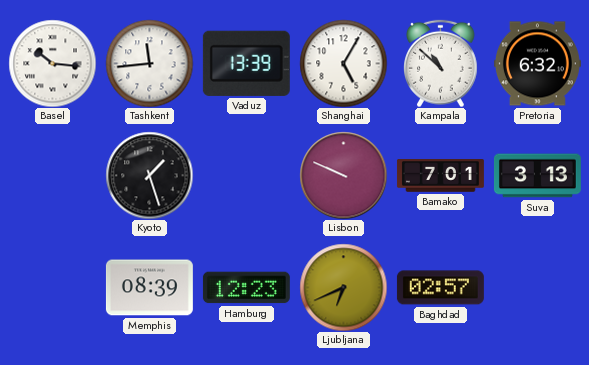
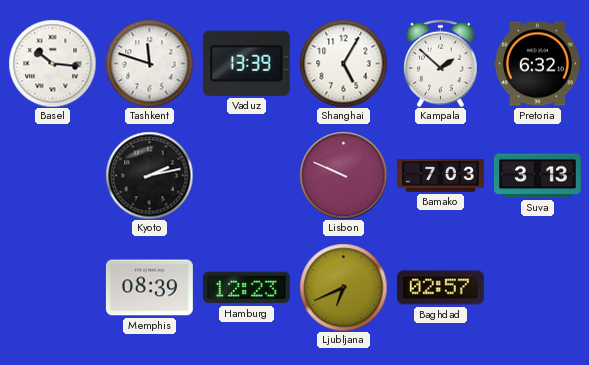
Tashkent: 11:44 -> 11:48
Kampala: 10:52 -> 1:52
Kyoto: 1:27 -> 2:13
Bamako: 7:01 -> 7:03
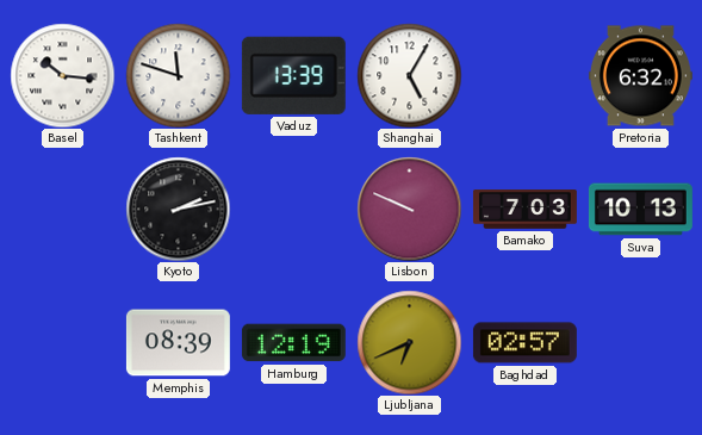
Kampala: 1:52 -> none
Suva: 3:13 -> 10:13
Hamburg: 12:23 -> 12:19
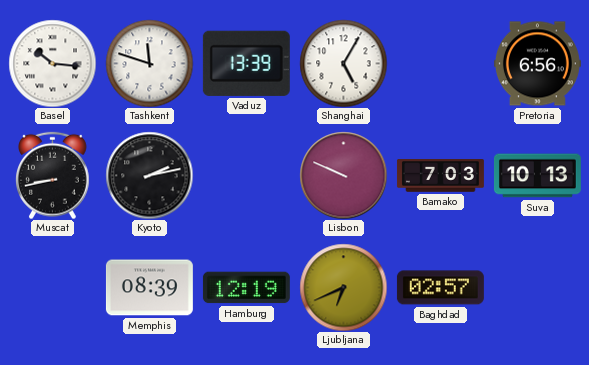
Pretoria: 6:32 -> 6:56
Muscat: none -> 8:43
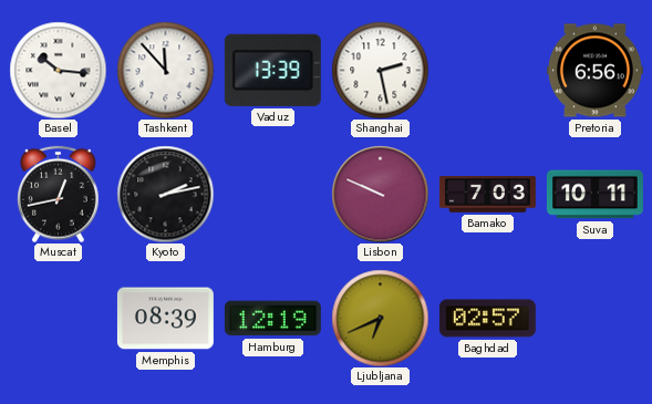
Tashkent: 11:48 -> 11:53
Shanghai: 5:05 -> 2:28
Muscat: 8:43 -> 12:43
Suva: 10:13 -> 10:11
